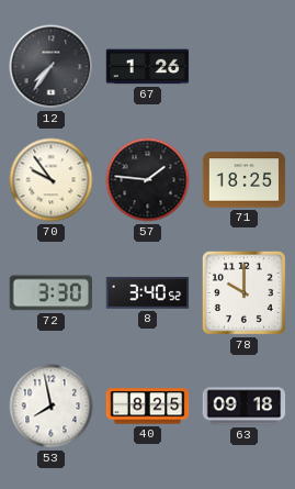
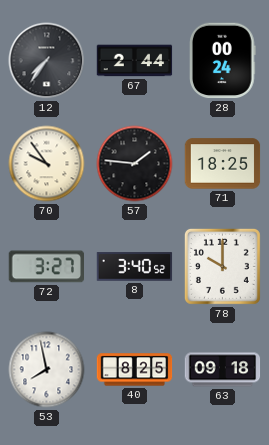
67: 1:26 -> 2:44
28: none -> 00:24
72: 3:30 -> 3:27
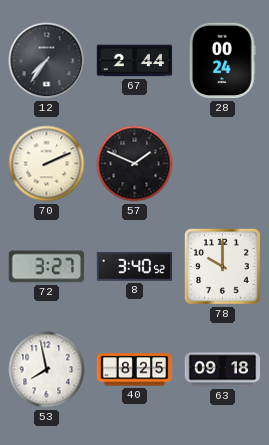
70: 9:54 -> 2:11
57: 1:46 -> 1:49
71: 18:25 -> none
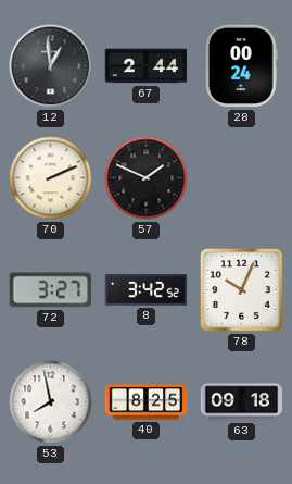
12: 7:36 -> 12:59
8: 3:40 -> 3:42
78: 10:00 -> 10:04
